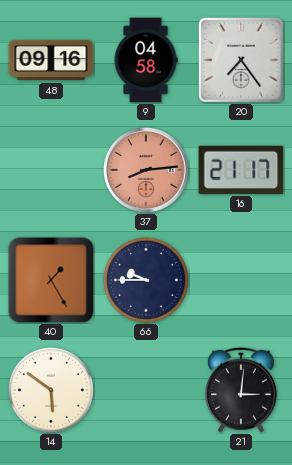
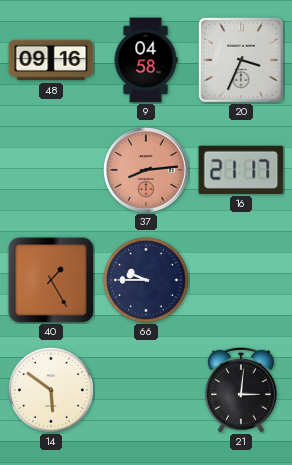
20: 7:24 -> 3:34
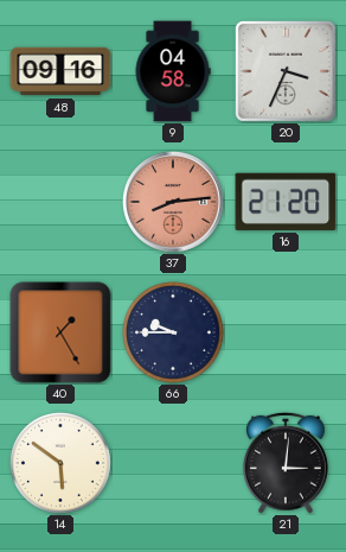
16: 21:17 -> 21:20
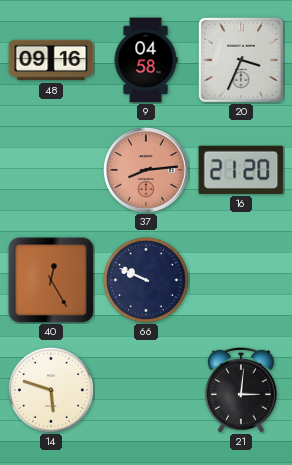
40: 1:25 -> 12:25
66: 9:45 -> 9:49
14: 5:51 -> 5:48
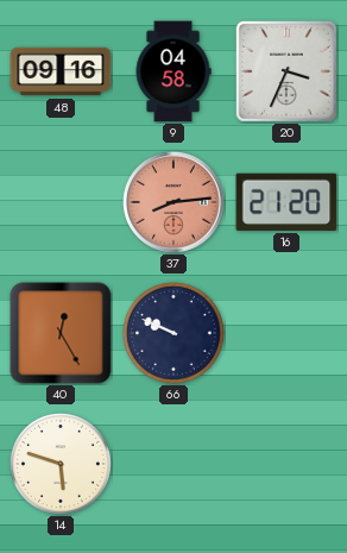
21: 3:01 -> none
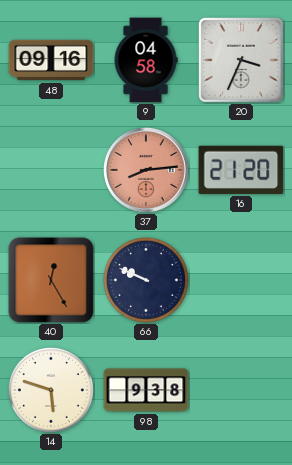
98: none -> 9:38
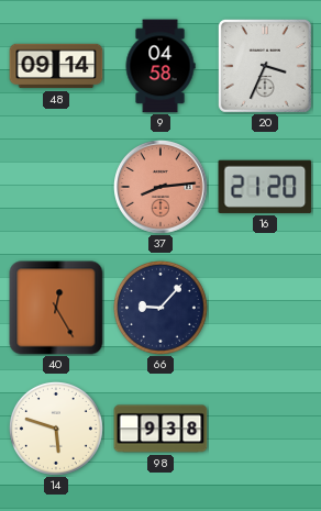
48: 09:16 -> 09:14
66: 9:49 -> 9:07
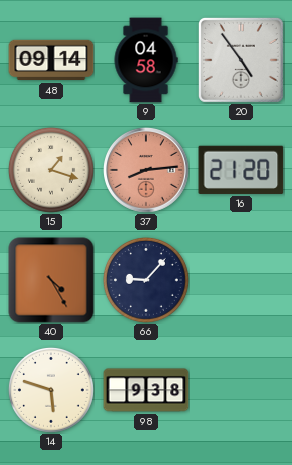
20: 3:34 -> 4:54
15: none -> 1:18
40: 12:25 -> 4:25
